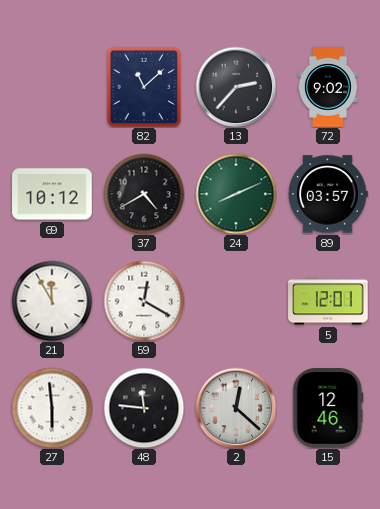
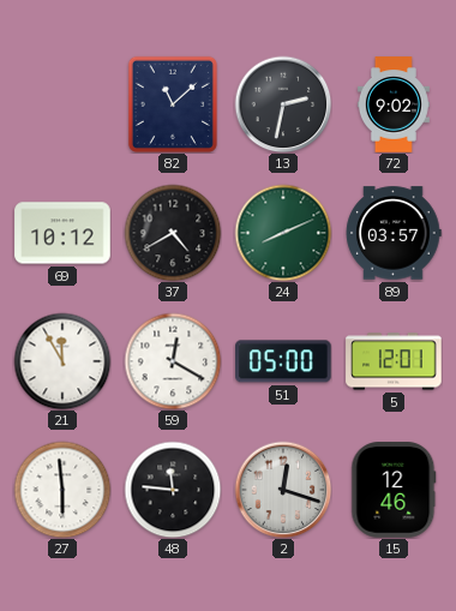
13: 2:37 -> 2:32
51: none -> 05:00
2: 12:22 -> 12:18
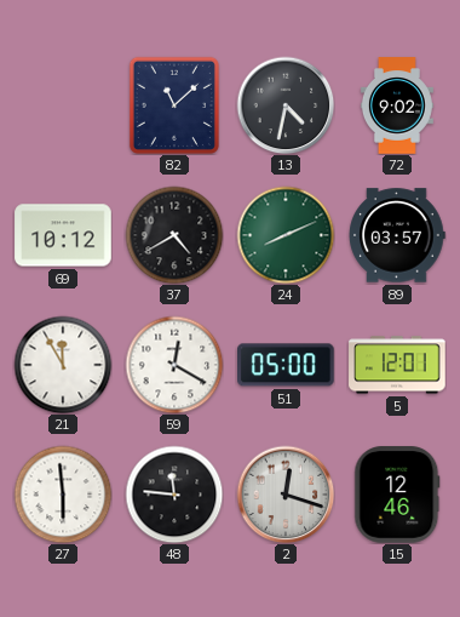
13: 2:32 -> 4:32
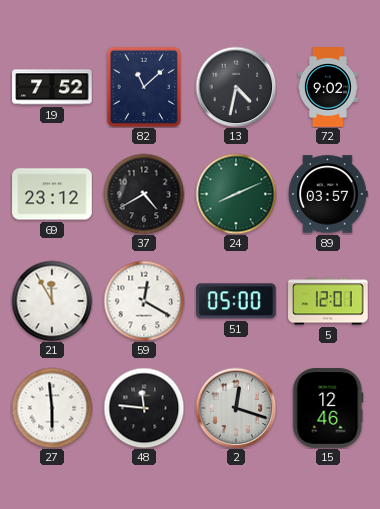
19: none -> 7:52
69: 10:12 -> 23:12
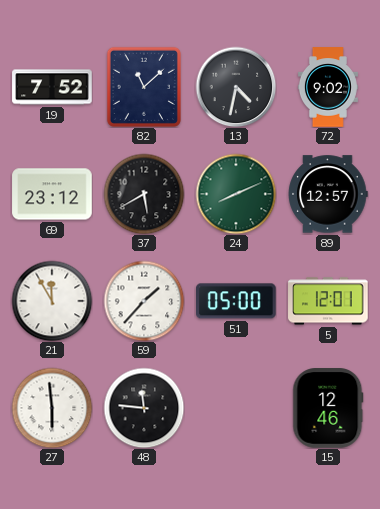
37: 4:40 -> 5:40
89: 03:57 -> 12:57
59: 12:20 -> 1:37
2: 12:18 -> none
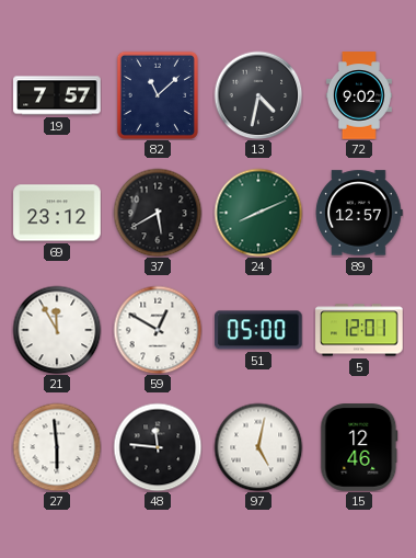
19: 7:52 -> 7:57
59: 1:37 -> 12:50
97: none -> 5:02
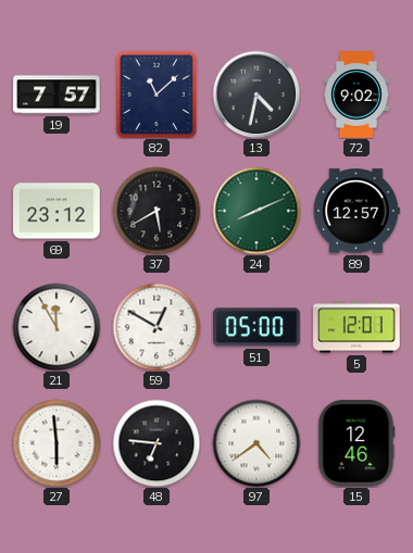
48: 11:46 -> 6:46
97: 5:02 -> 4:39
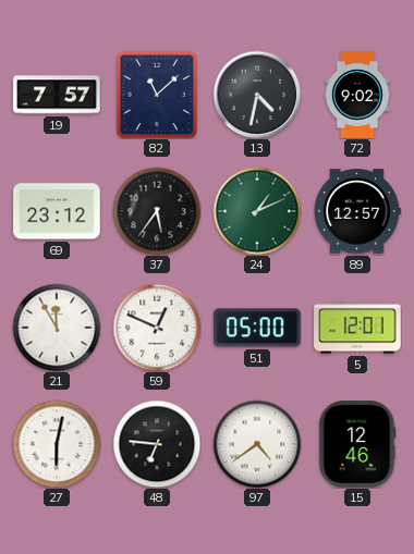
37: 5:40 -> 5:36
24: 8:11 -> 1:11
59: 12:50 -> 12:49
27: 5:59 -> 6:02
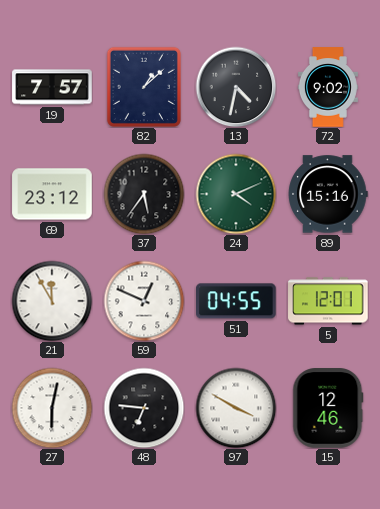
82: 11:08 -> 1:08
24: 1:11 -> 4:11
89: 12:57 -> 15:16
51: 05:00 -> 04:55
97: 4:39 -> 3:50
